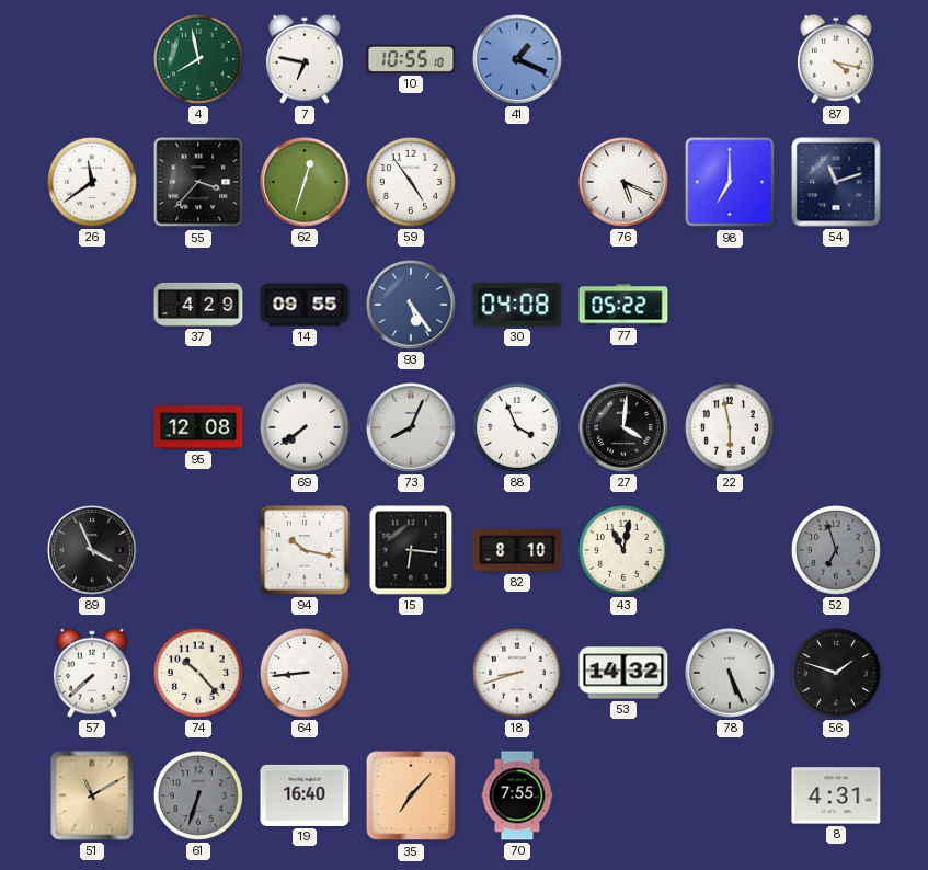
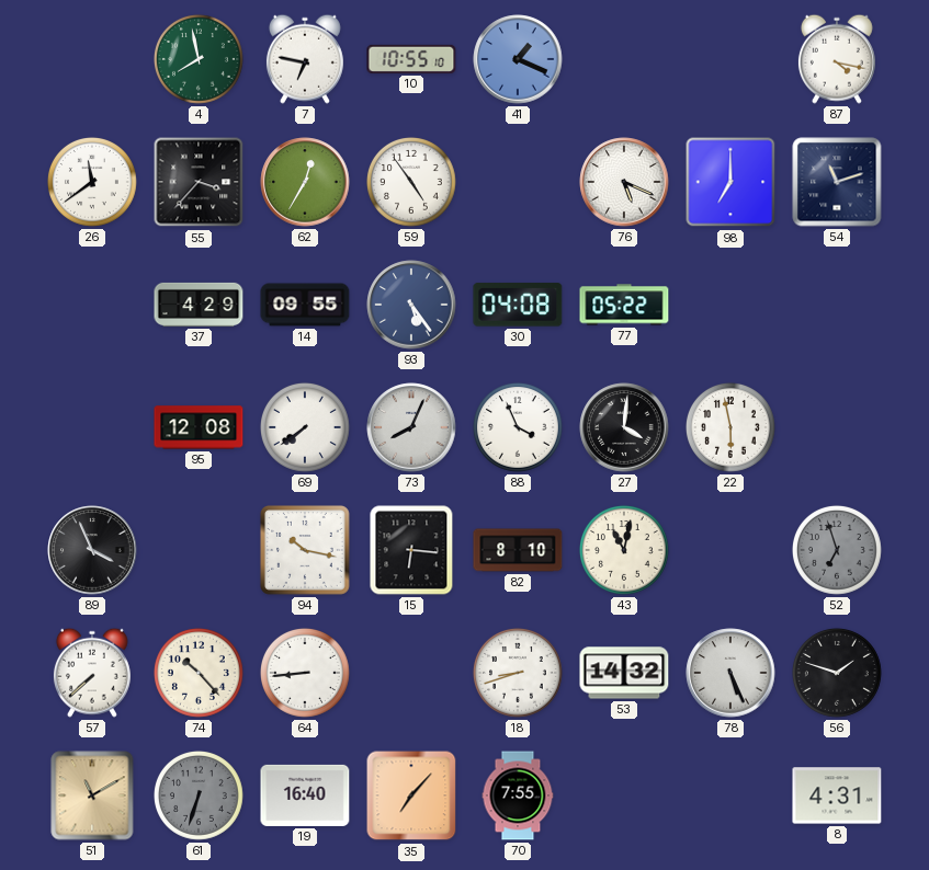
62: 12:33 -> 12:35
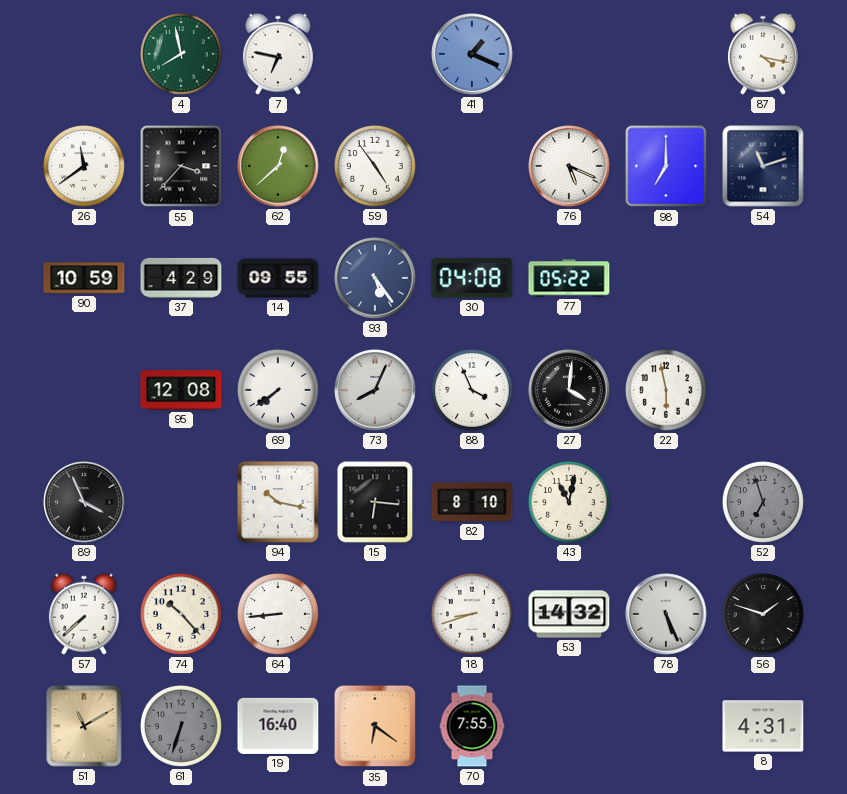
10: 10:55 -> none
62: 12:35 -> 12:38
90: none -> 10:59
35: 7:07 -> 6:21
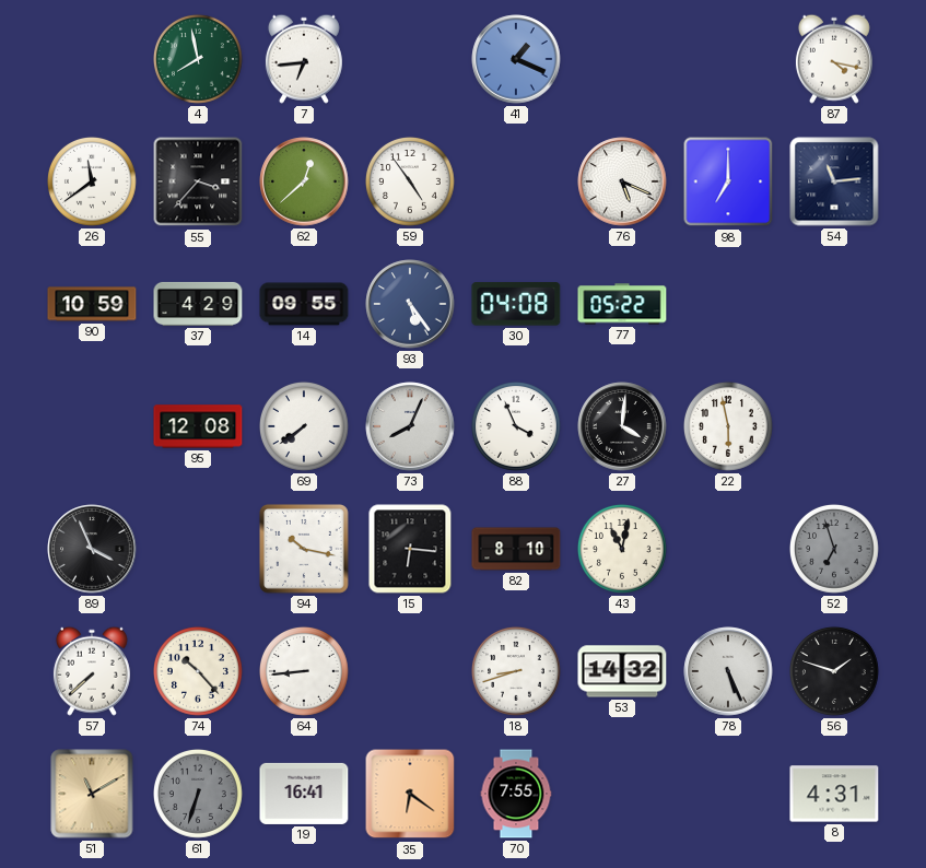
7: 6:47 -> 6:44
54: 11:12 -> 11:14
19: 16:40 -> 16:41
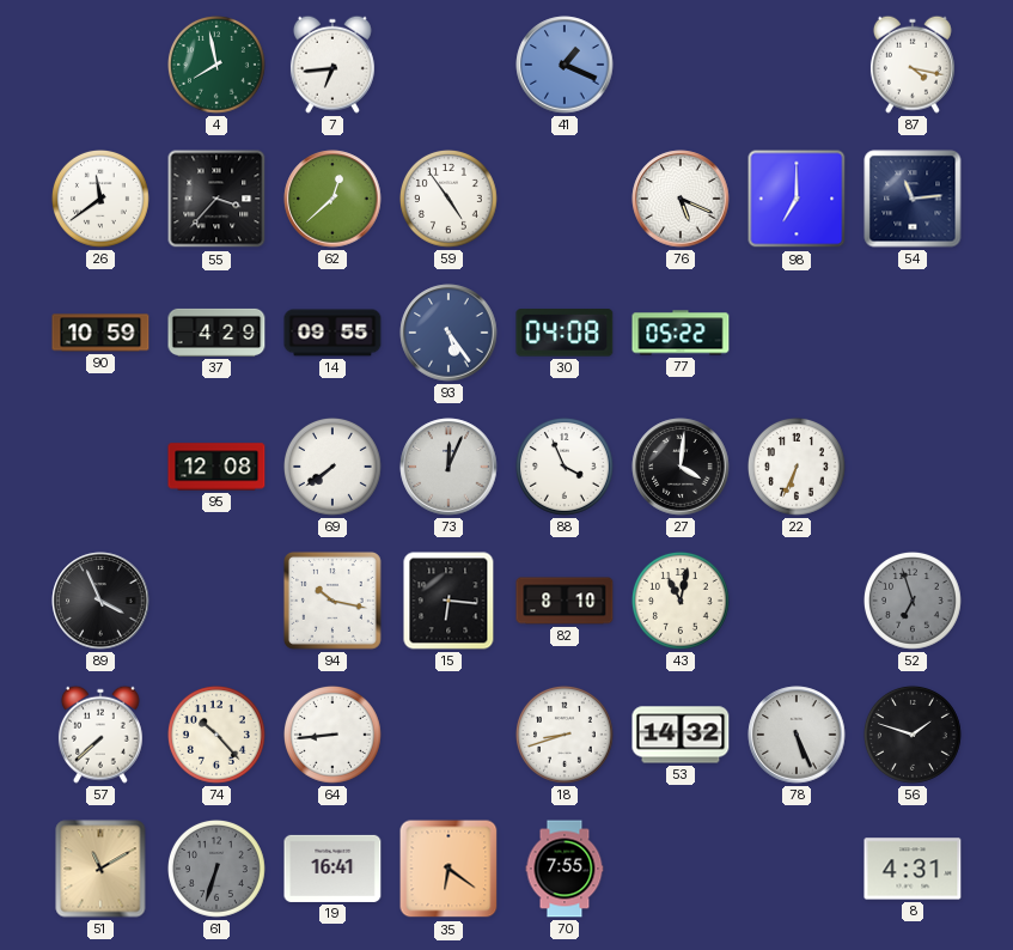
73: 8:04 -> 12:04
22: 5:58 -> 6:34
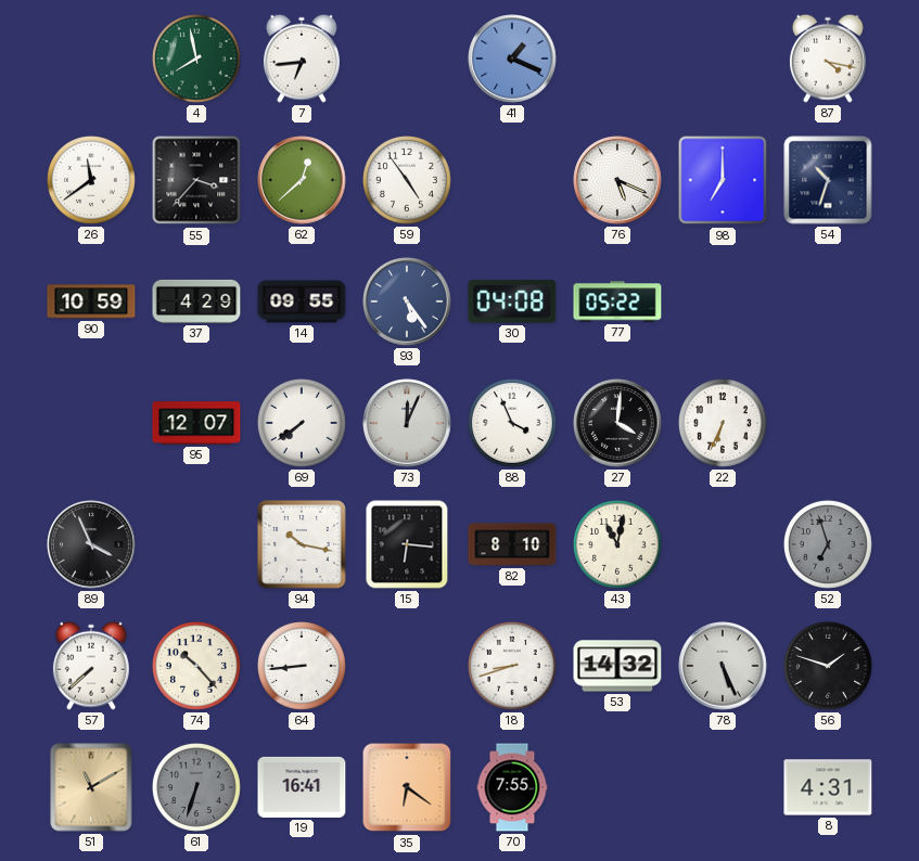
54: 11:14 -> 10:33
95: 12:08 -> 12:07
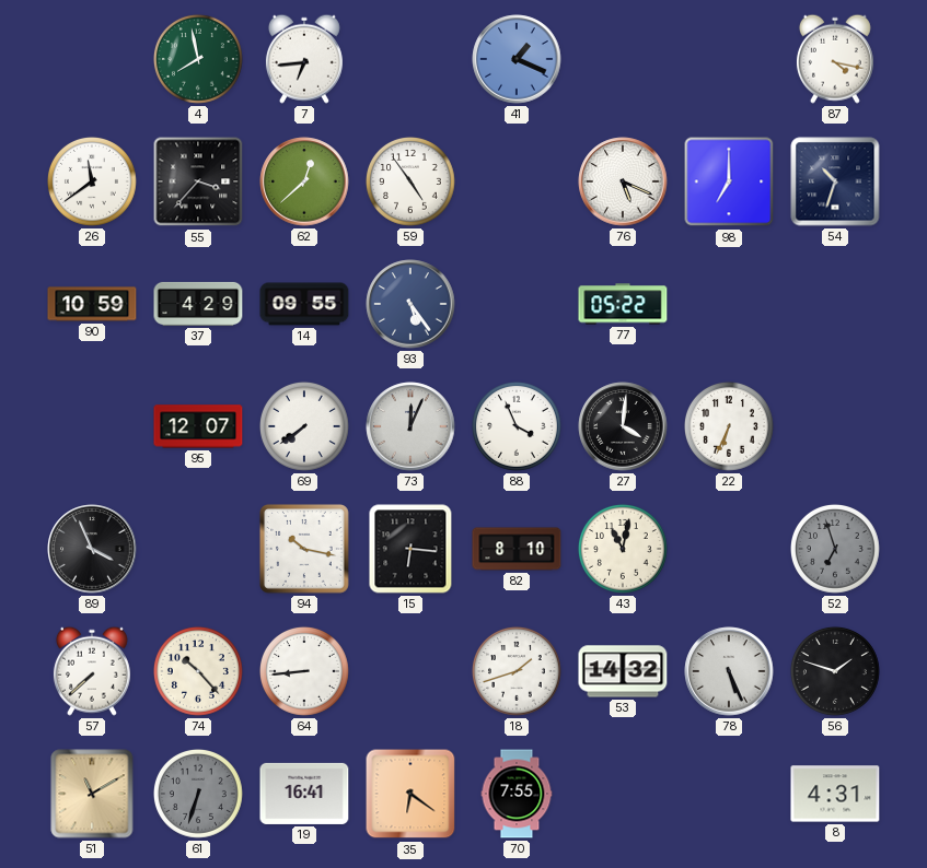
30: 04:08 -> none
18: 8:42 -> 1:42
